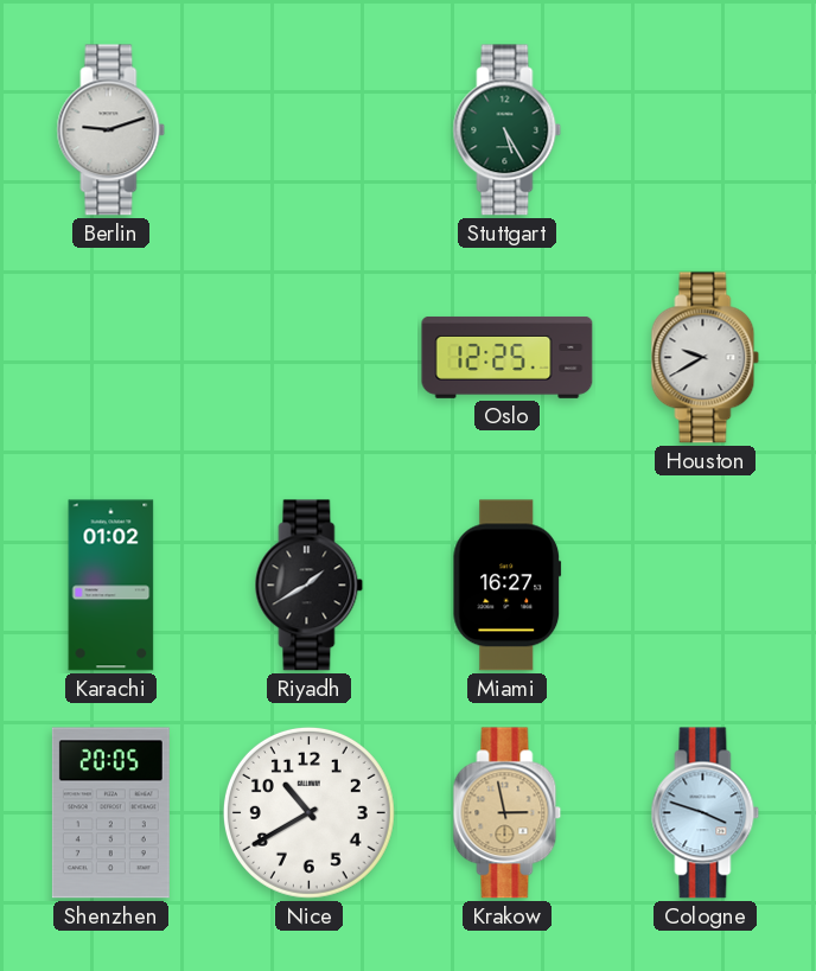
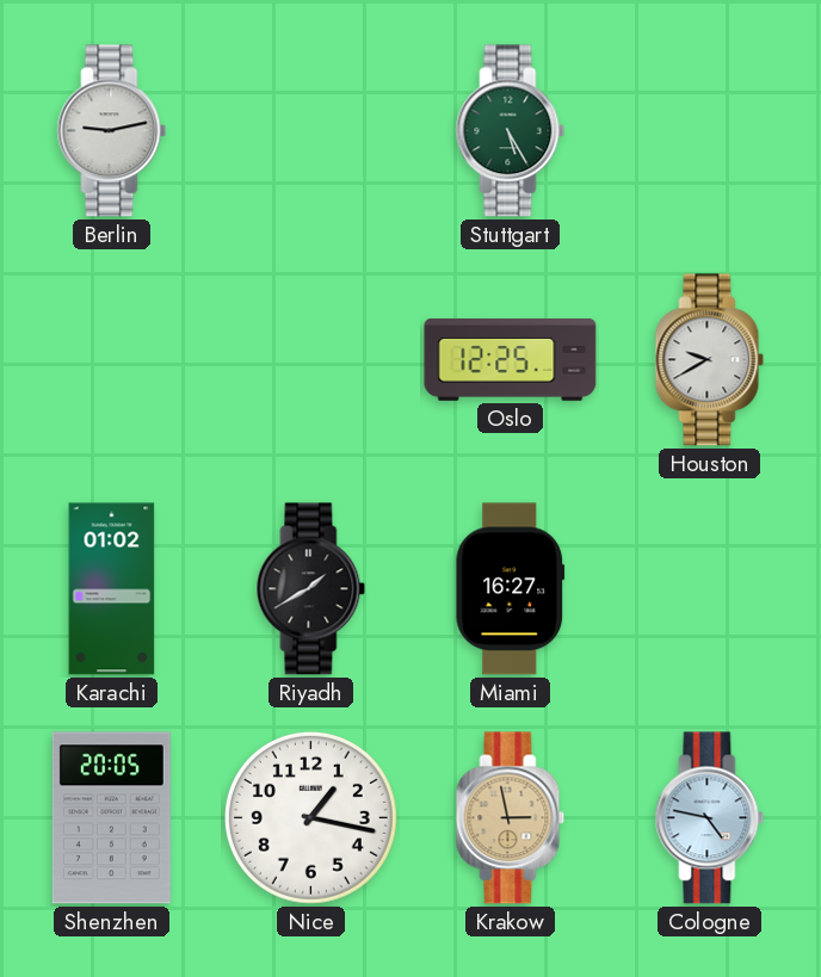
Berlin: 9:12 -> 9:13
Nice: 10:40 -> 1:17
Cologne: 3:48 -> 4:47
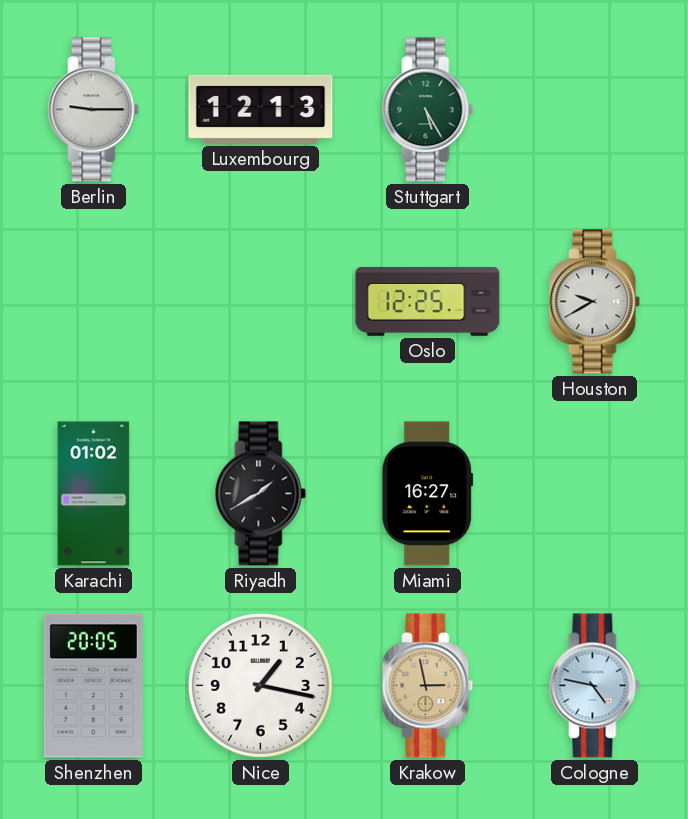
Berlin: 9:13 -> 9:15
Luxembourg: none -> 12:13
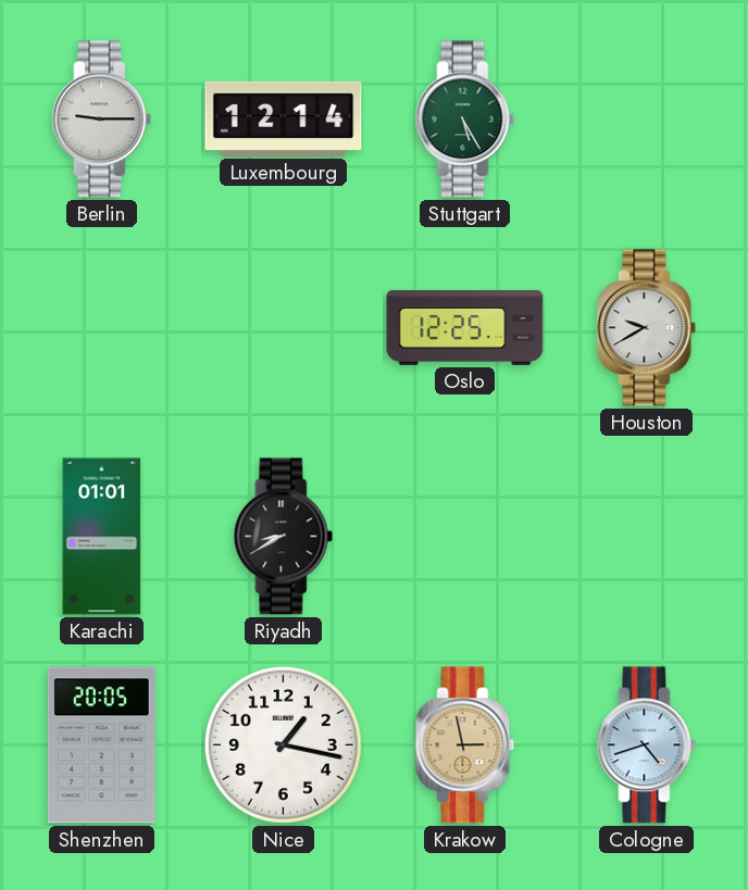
Luxembourg: 12:13 -> 12:14
Karachi: 01:02 -> 01:01
Riyadh: 1:40 -> 8:40
Miami: 16:27 -> none
Cologne: 4:47 -> 4:42
